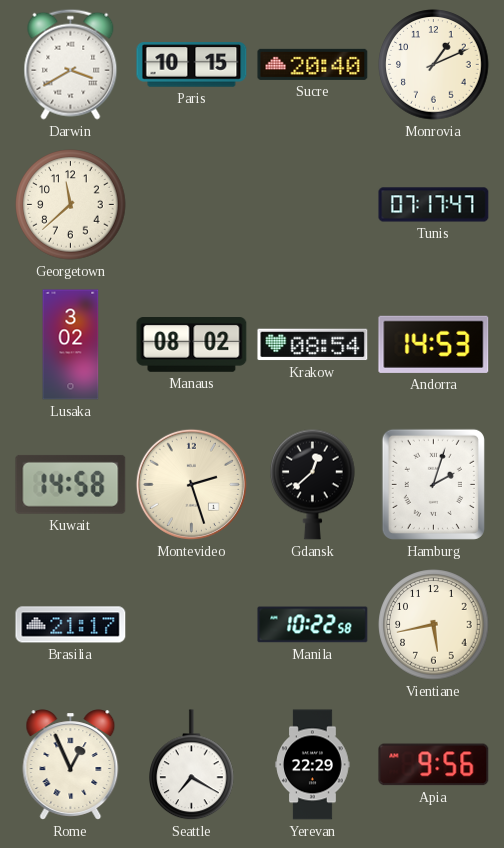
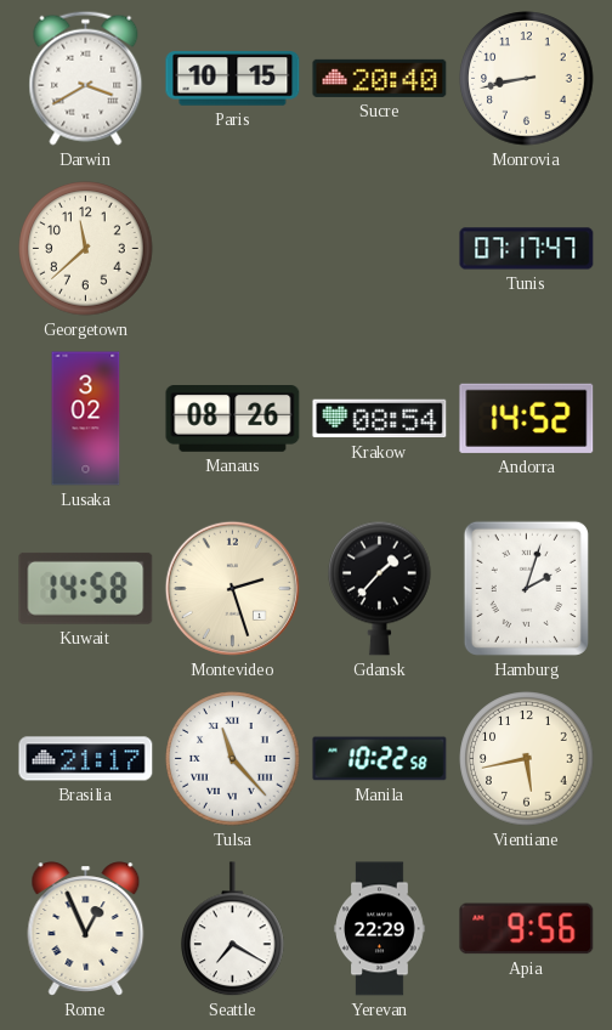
Monrovia: 1:11 -> 8:43
Manaus: 08:02 -> 08:26
Andorra: 14:53 -> 14:52
Gdansk: 12:38 -> 1:37
Tulsa: none -> 11:23
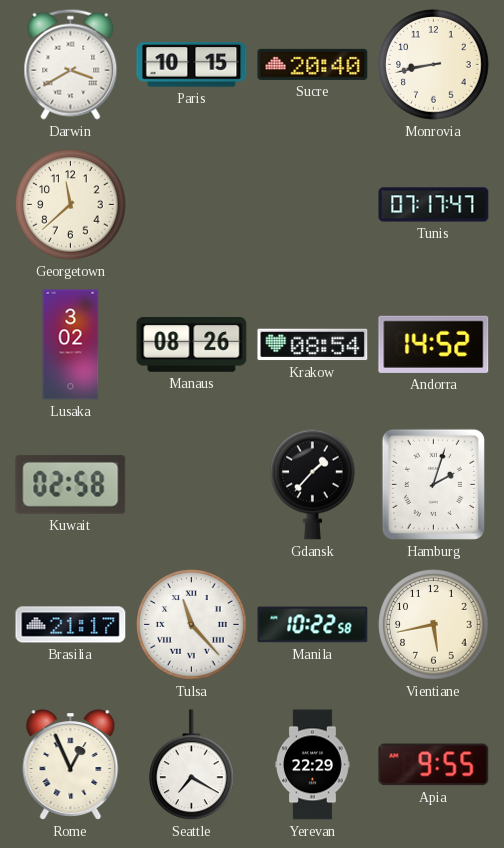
Kuwait: 14:58 -> 02:58
Montevideo: 2:27 -> none
Apia: 9:56 -> 9:55
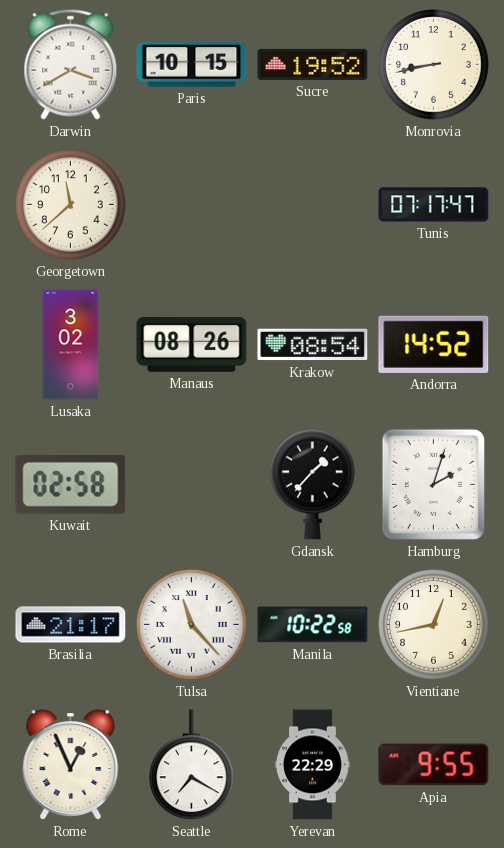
Sucre: 20:40 -> 19:52
Vientiane: 5:43 -> 12:43
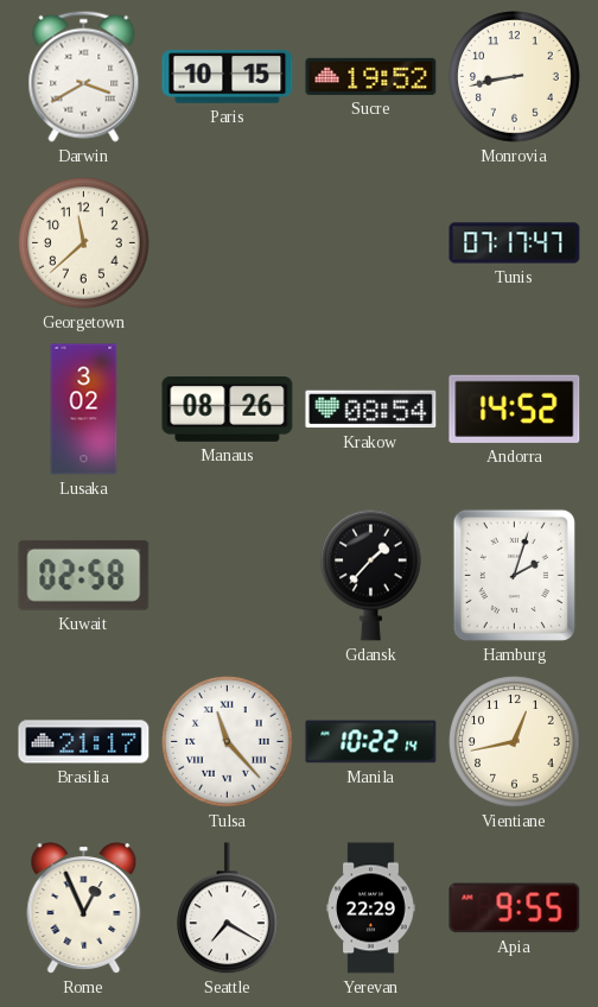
Manila: 10:22:58 -> 10:22:14
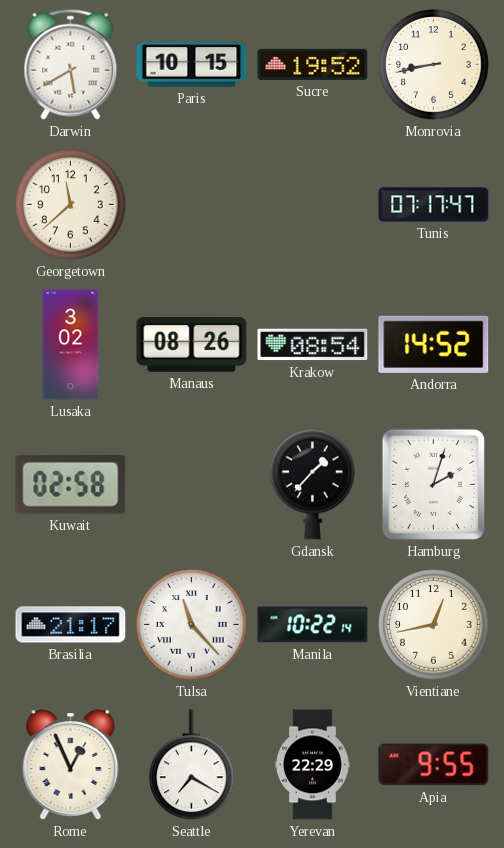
Darwin: 3:40 -> 5:40
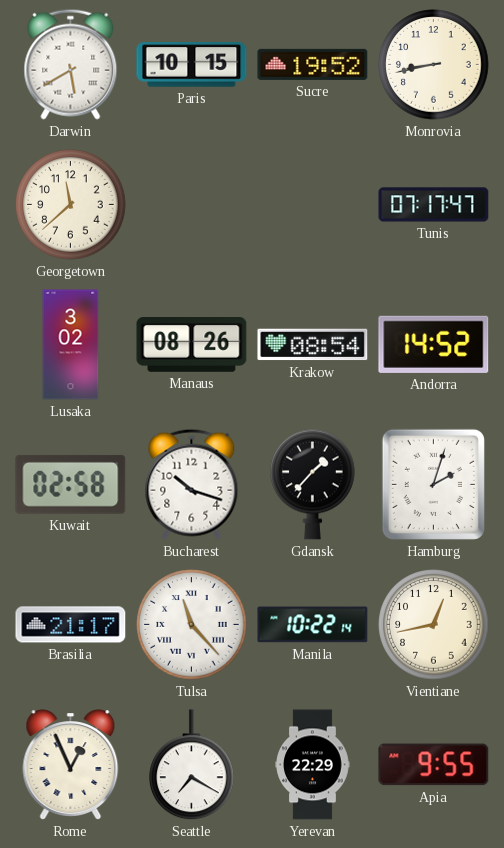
Bucharest: none -> 10:18
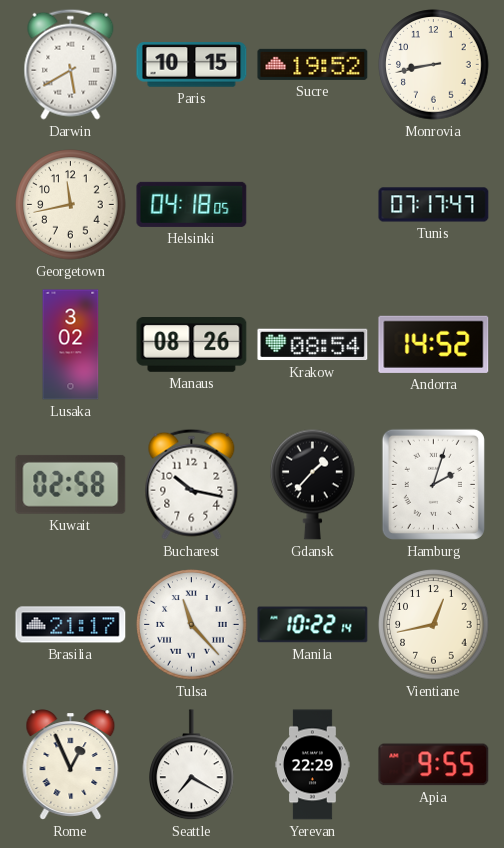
Georgetown: 11:38 -> 11:43
Helsinki: none -> 04:18
Bucharest: 10:18 -> 10:17
